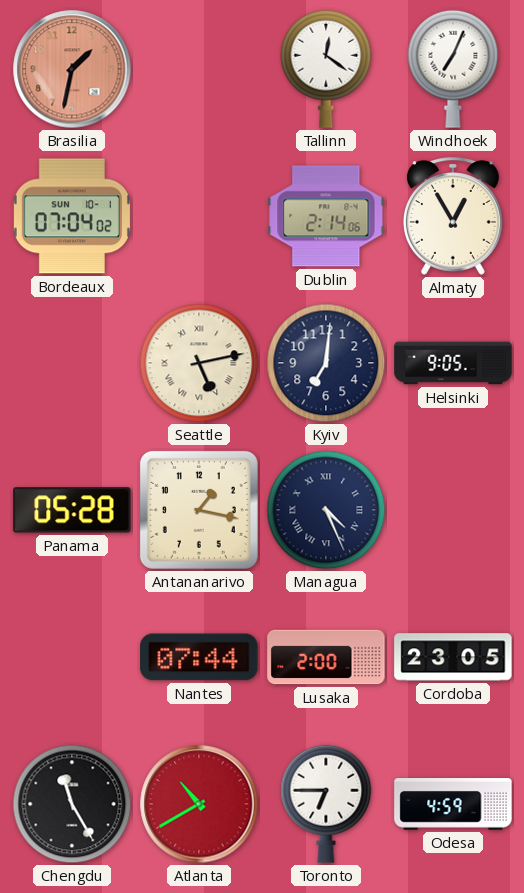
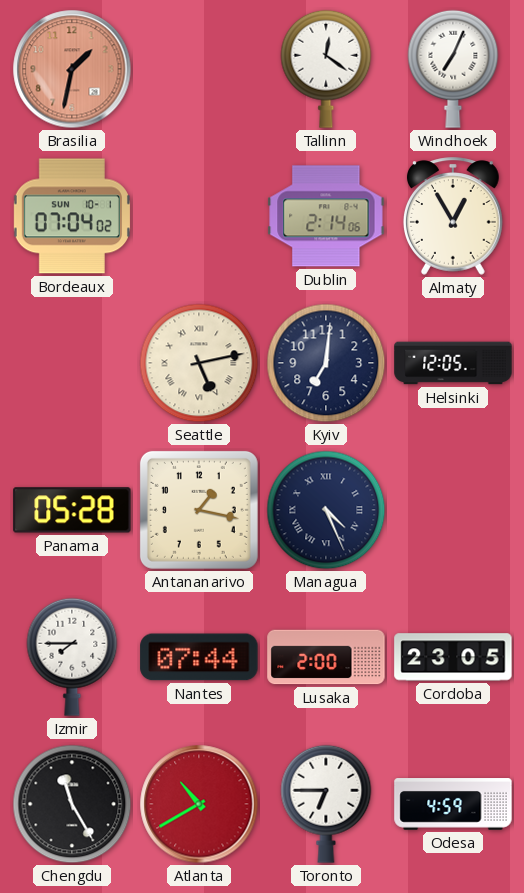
Helsinki: 9:05 -> 12:05
Izmir: none -> 7:45
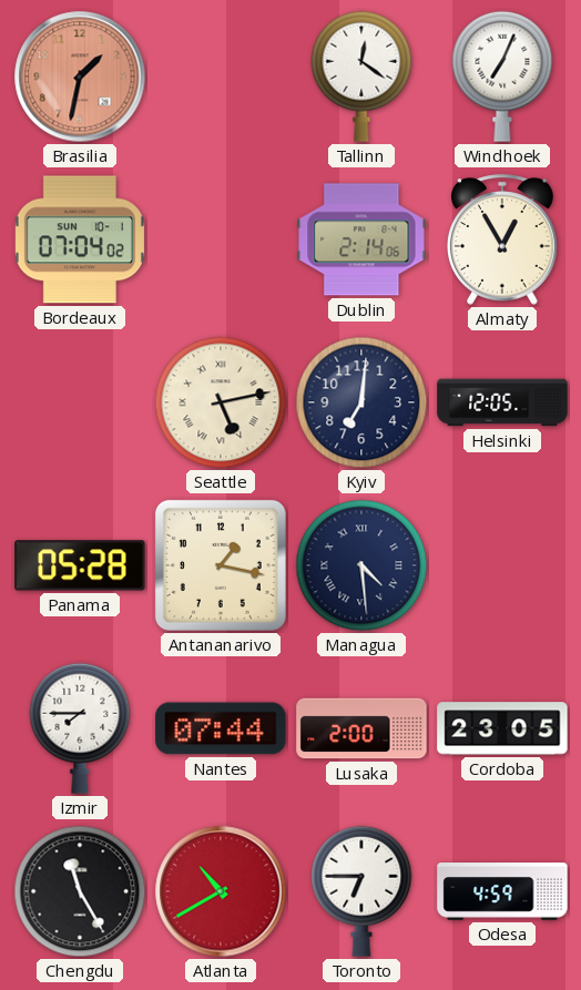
Managua: 4:26 -> 4:29
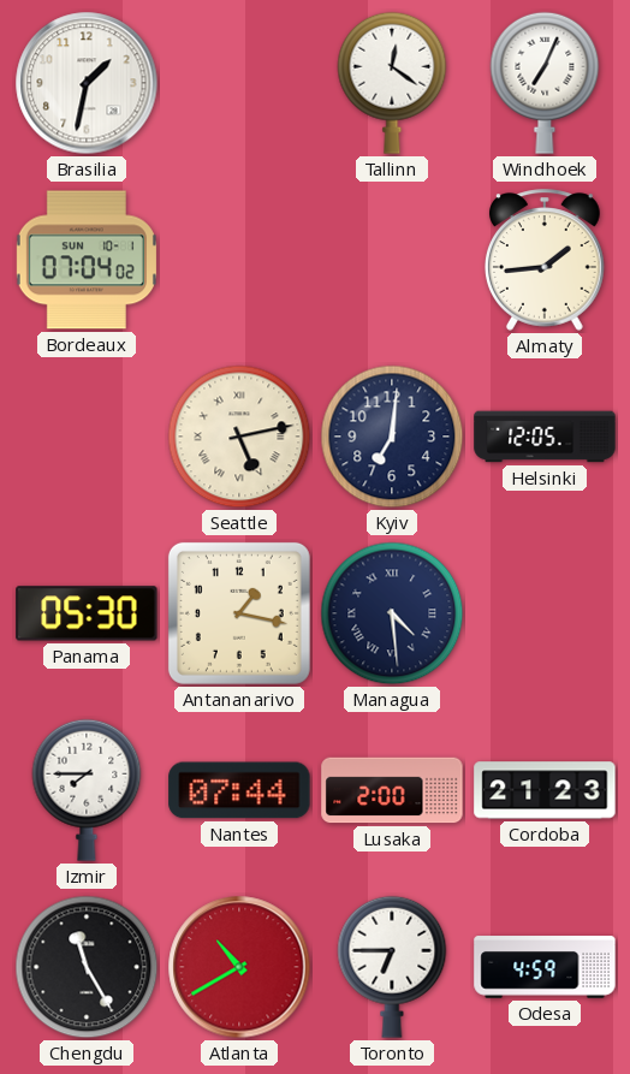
Brasilia dial: salmon -> white
Dublin: 2:14 -> none
Almaty: 12:55 -> 1:44
Panama: 05:28 -> 05:30
Cordoba: 23:05 -> 21:23
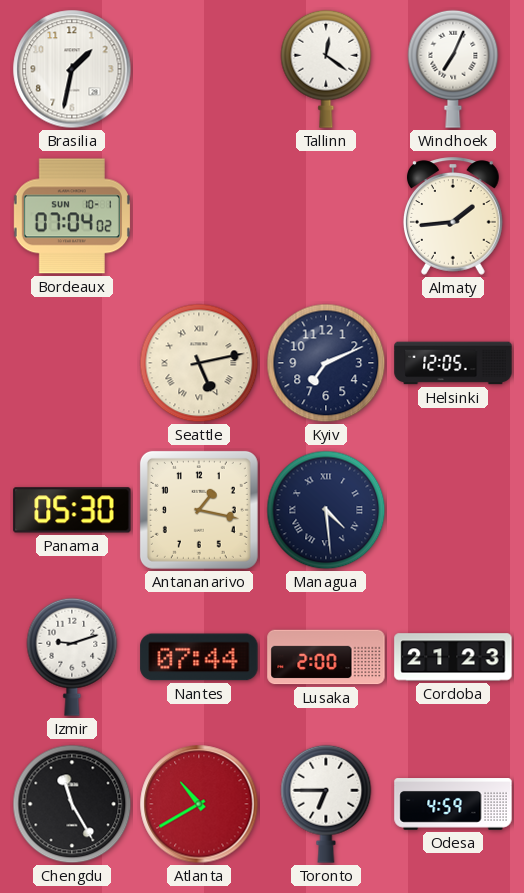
Kyiv: 7:01 -> 7:11
Izmir: 7:45 -> 9:12
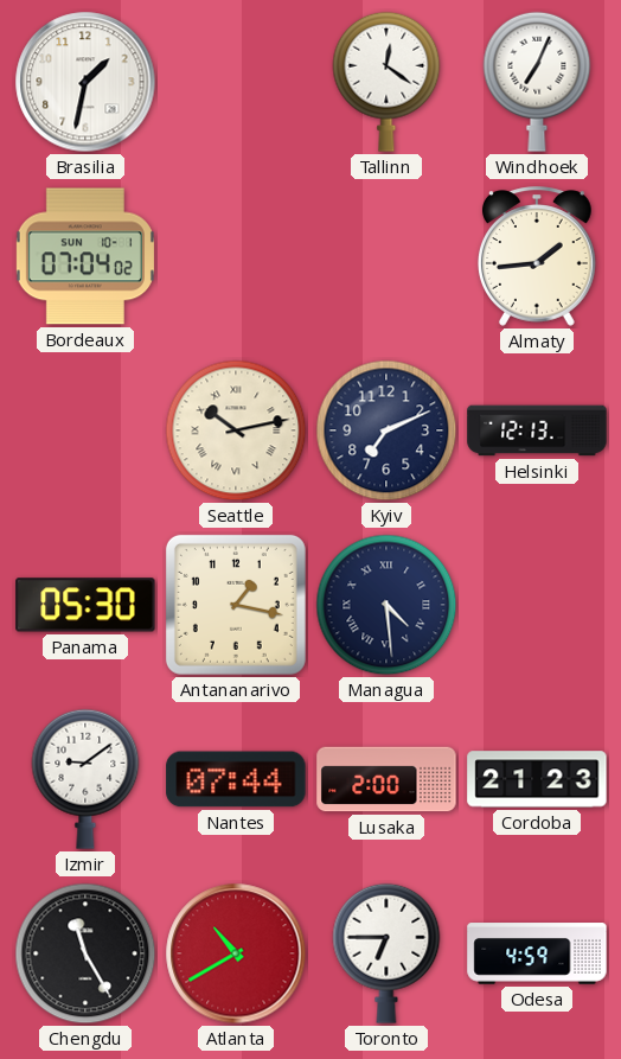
Seattle: 5:13 -> 10:13
Helsinki: 12:05 -> 12:13
Izmir: 9:12 -> 9:09
